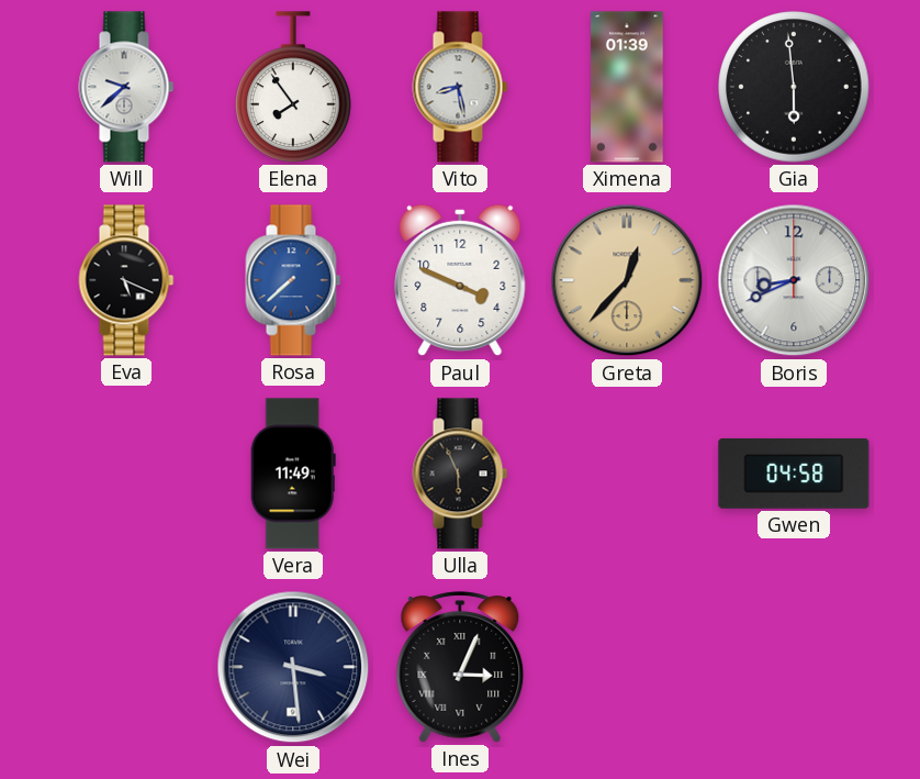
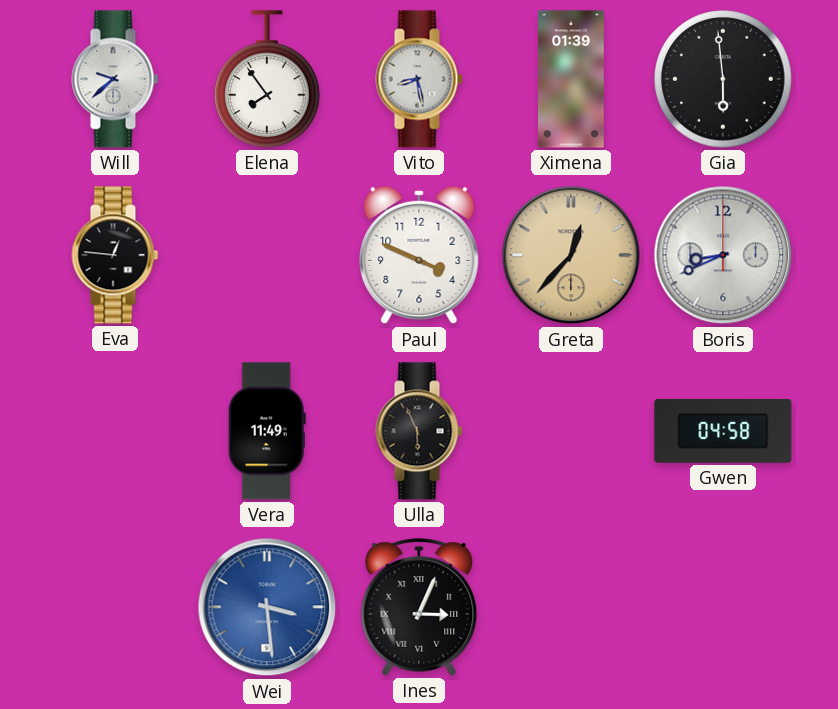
Eva: 5:19 -> 12:46
Rosa: 7:38 -> none
Wei dial: navy -> blue
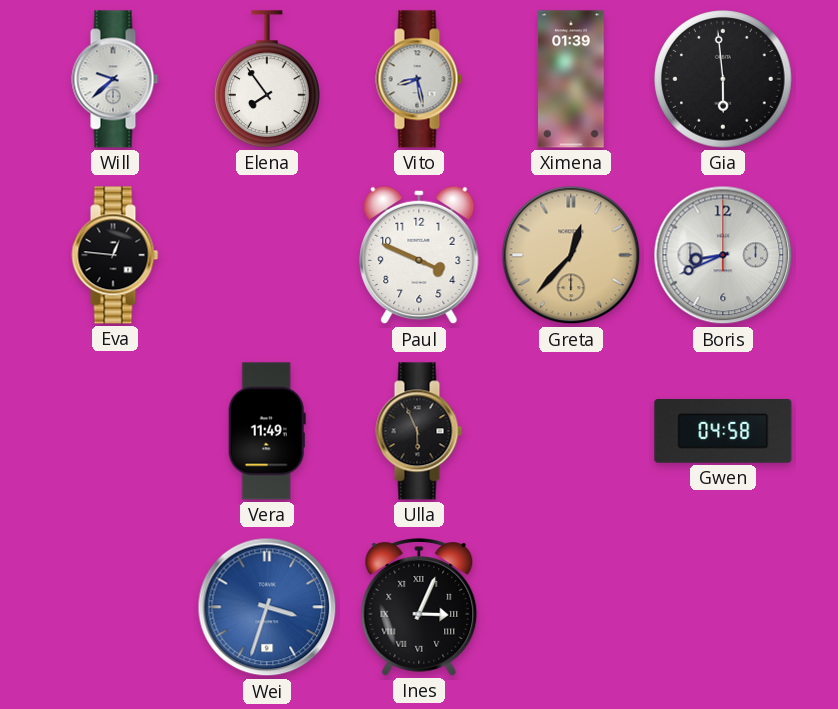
Wei: 3:29 -> 3:33
